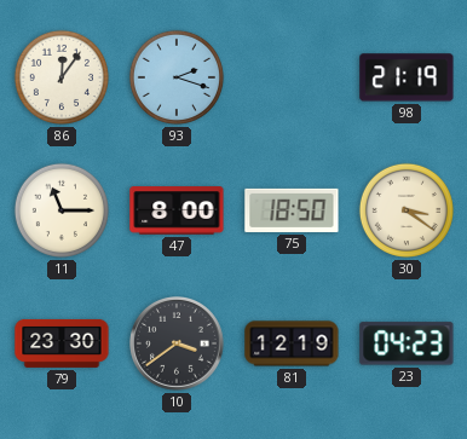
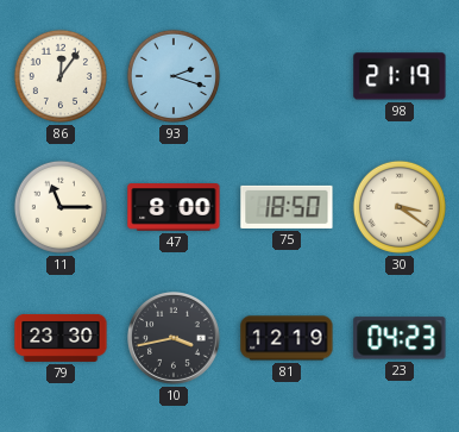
10: 3:39 -> 3:43
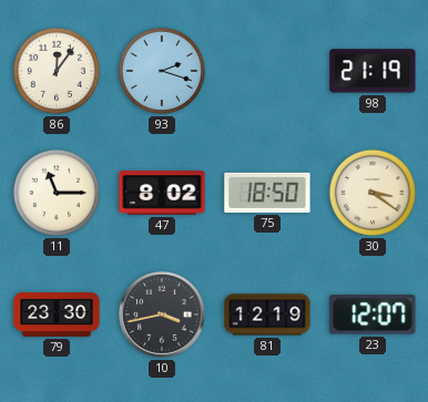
47: 8:00 -> 8:02
23: 04:23 -> 12:07
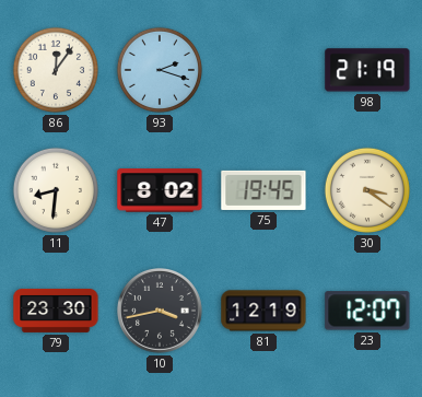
11: 11:15 -> 8:31
75: 18:50 -> 19:45
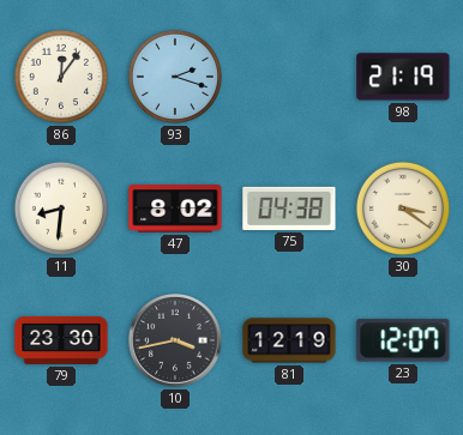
75: 19:45 -> 04:38
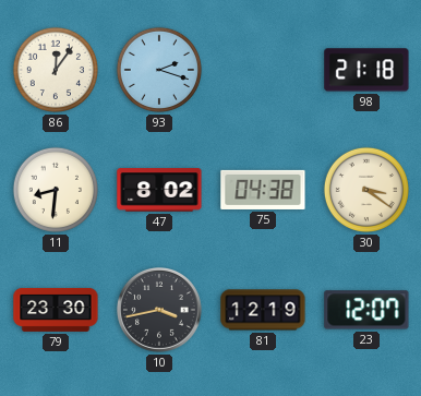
98: 21:19 -> 21:18
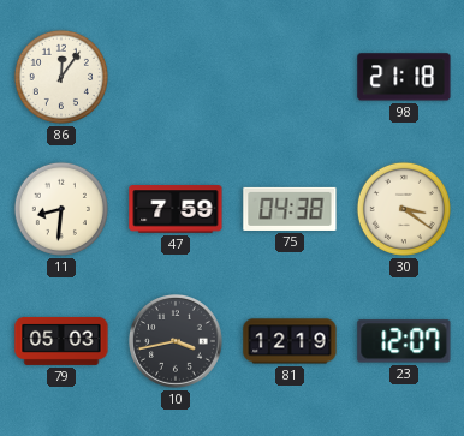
93: 2:18 -> none
47: 8:02 -> 7:59
79: 23:30 -> 05:03
